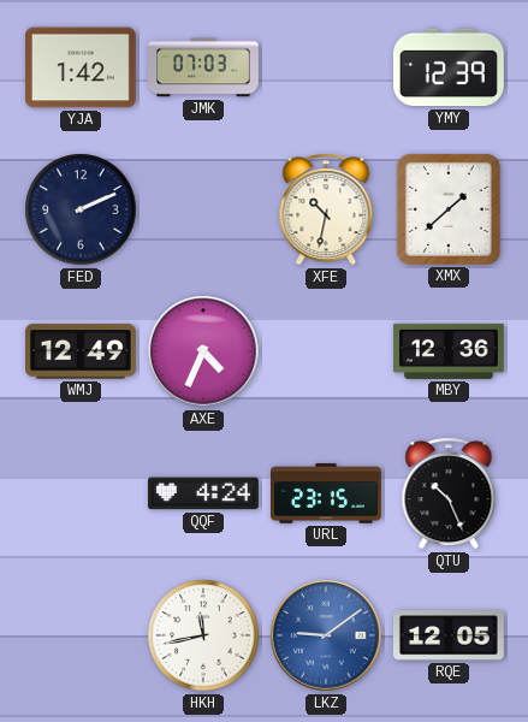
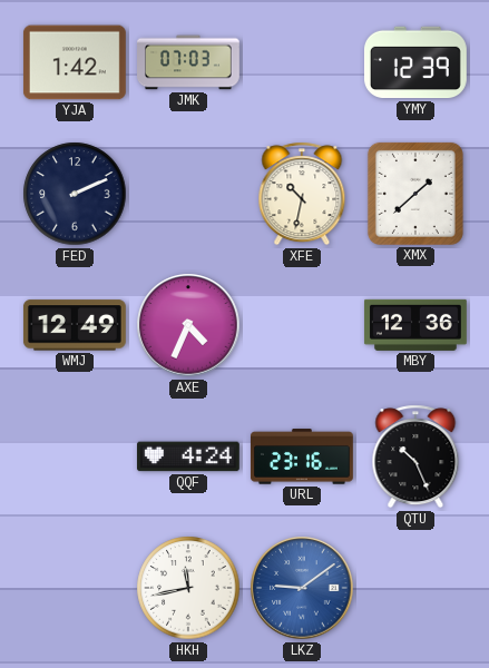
URL: 23:15 -> 23:16
RQE: 12:05 -> none
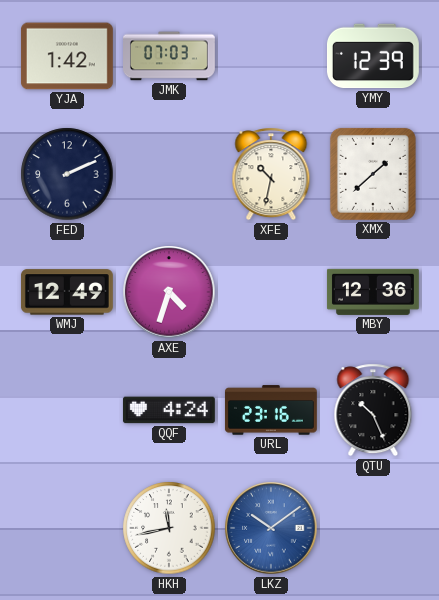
AXE: 4:34 -> 4:33
LKZ: 9:09 -> 10:09
